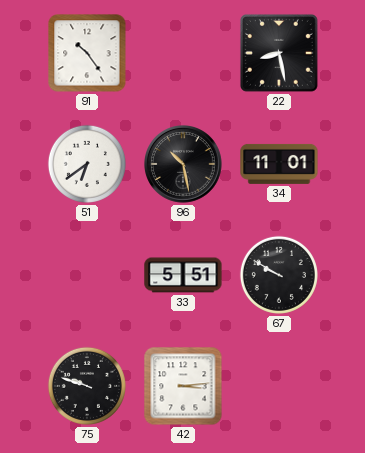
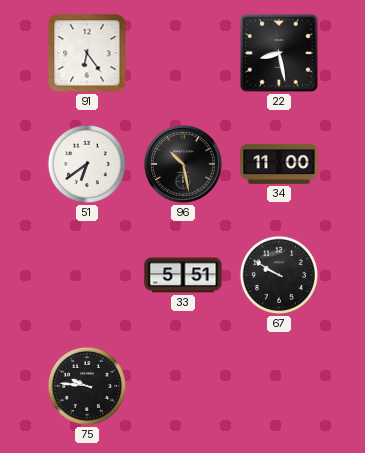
91: 10:24 -> 6:24
34: 11:01 -> 11:00
75: 9:48 -> 9:46
42: 3:14 -> none
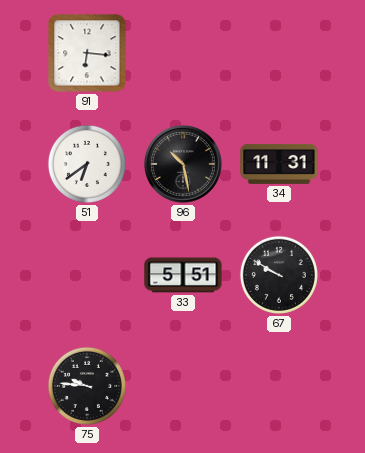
91: 6:24 -> 6:16
22: 8:28 -> none
34: 11:00 -> 11:31
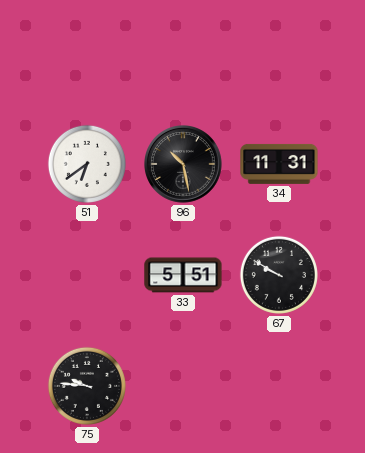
91: 6:16 -> none
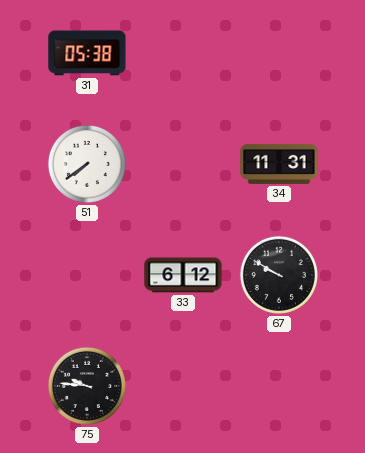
31: none -> 05:38
51: 6:39 -> 7:39
96: 10:28 -> none
33: 5:51 -> 6:12
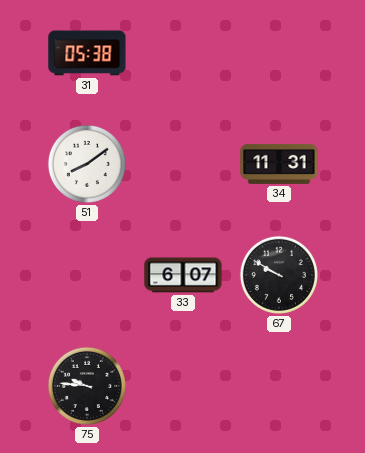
51: 7:39 -> 8:09
33: 6:12 -> 6:07
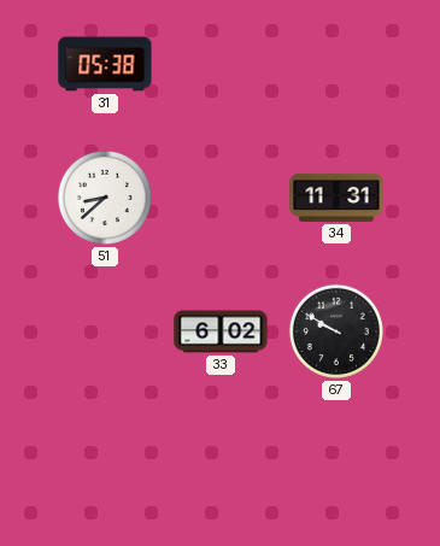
51: 8:09 -> 8:38
33: 6:07 -> 6:02
75: 9:46 -> none
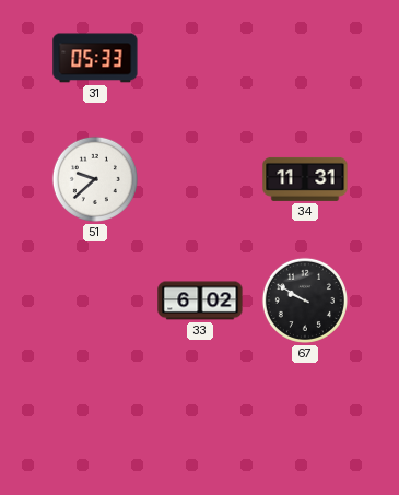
31: 05:38 -> 05:33
51: 8:38 -> 9:38
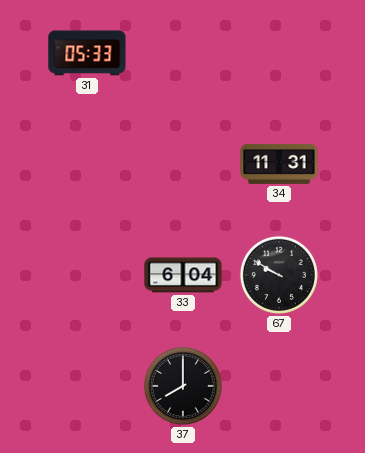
51: 9:38 -> none
33: 6:02 -> 6:04
37: none -> 8:00
